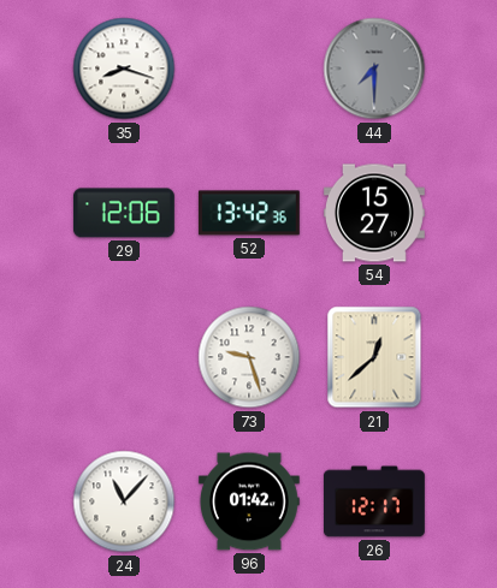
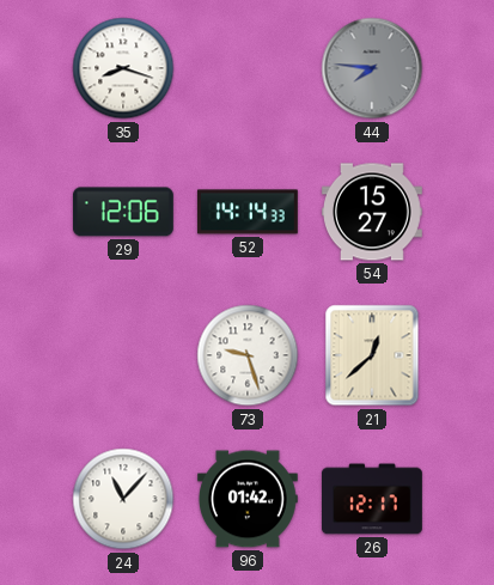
44: 7:30 -> 7:46
52: 13:42 -> 14:14
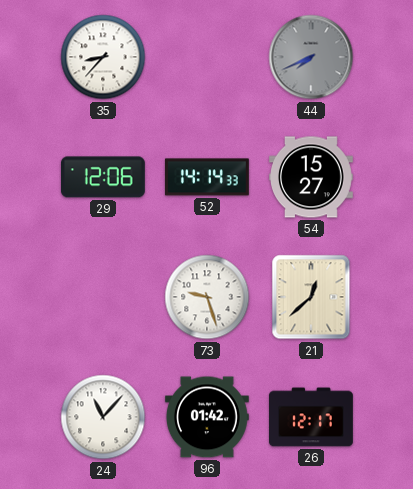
35: 8:18 -> 8:37
44: 7:46 -> 7:41
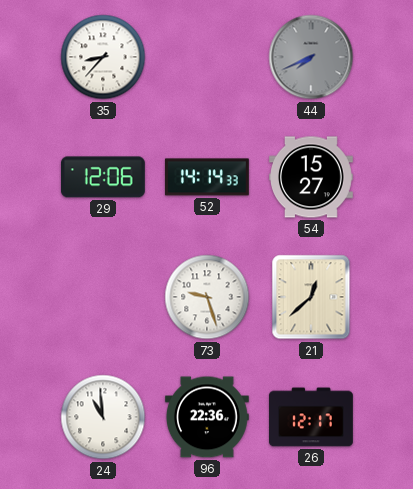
24: 11:07 -> 10:59
96: 01:42 -> 22:36
